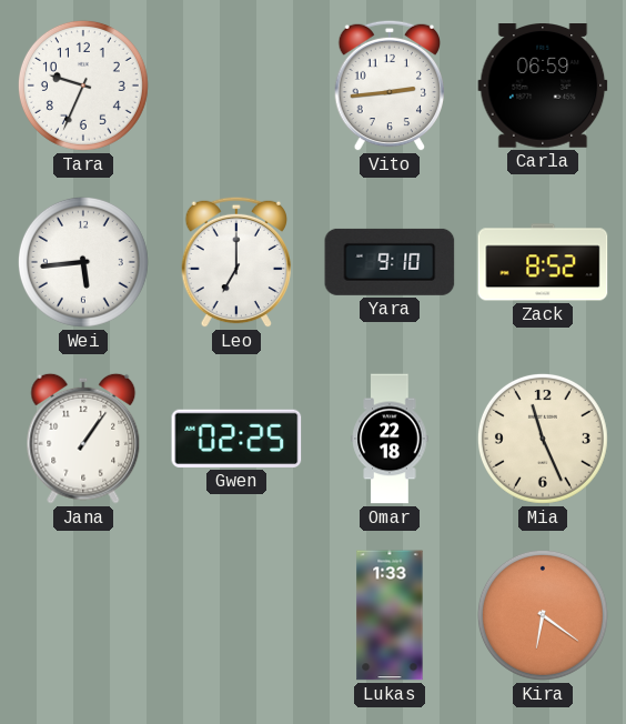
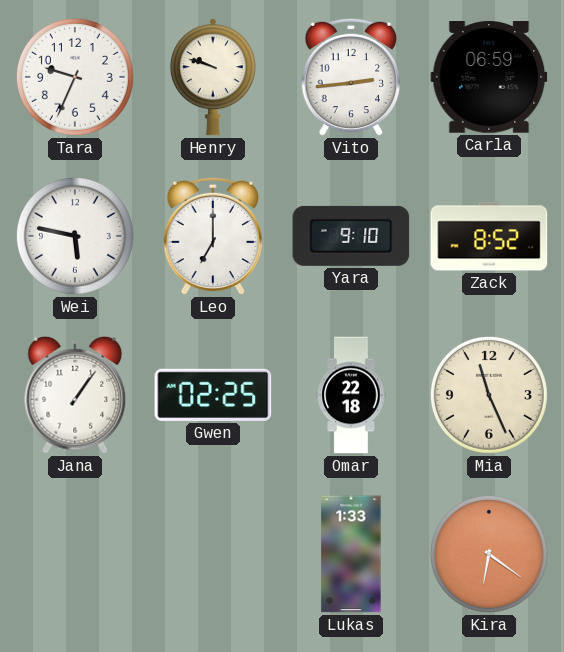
Henry: none -> 9:48
Wei: 5:44 -> 5:47
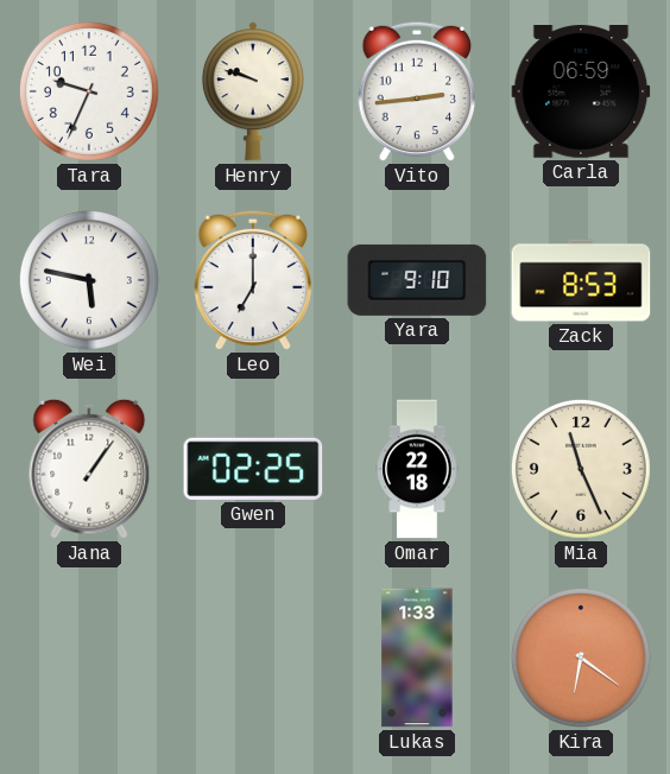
Zack: 8:52 -> 8:53
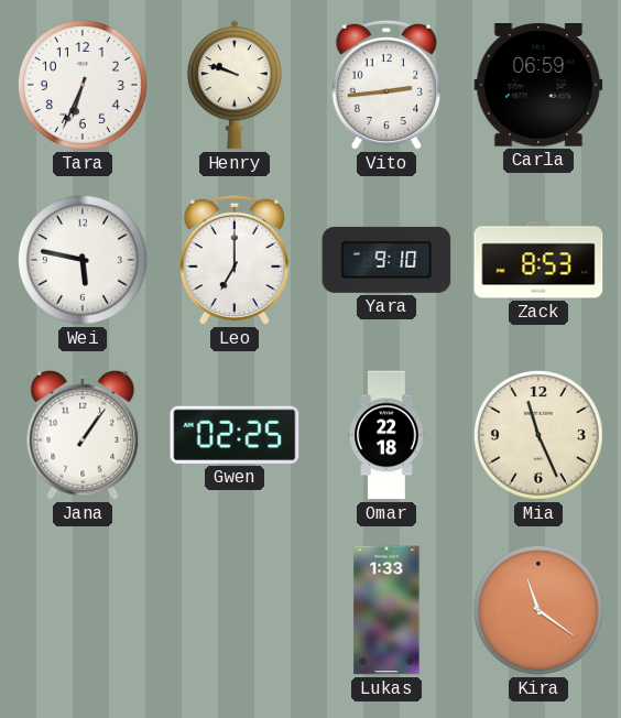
Tara: 9:34 -> 6:34
Kira: 6:21 -> 11:21
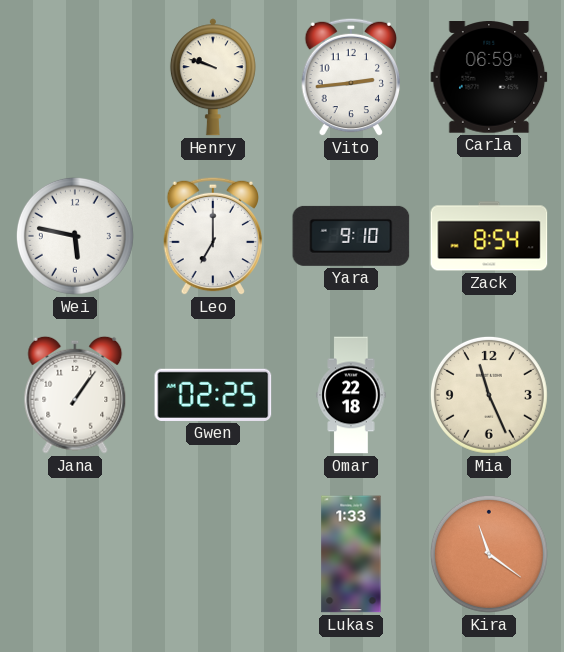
Tara: 6:34 -> none
Zack: 8:53 -> 8:54
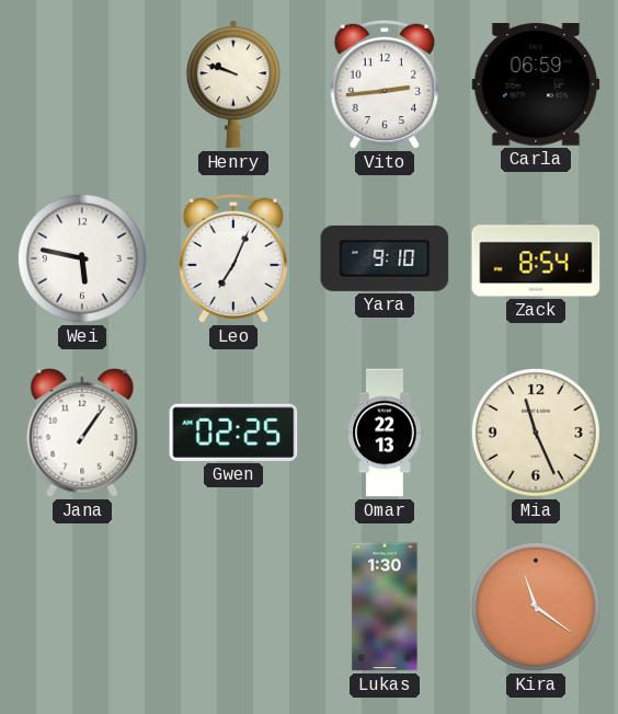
Leo: 7:00 -> 7:04
Omar: 22:18 -> 22:13
Lukas: 1:33 -> 1:30
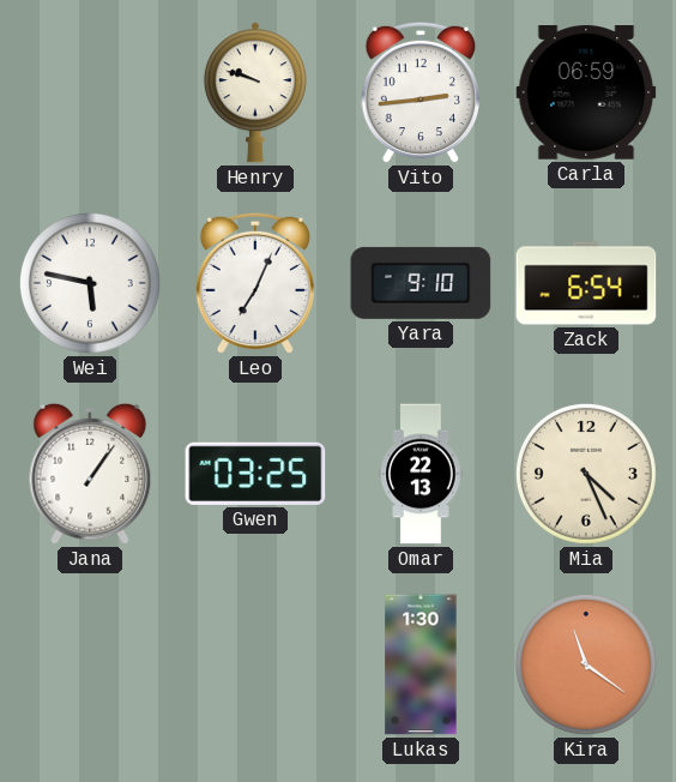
Zack: 8:54 -> 6:54
Gwen: 02:25 -> 03:25
Mia: 11:26 -> 4:26
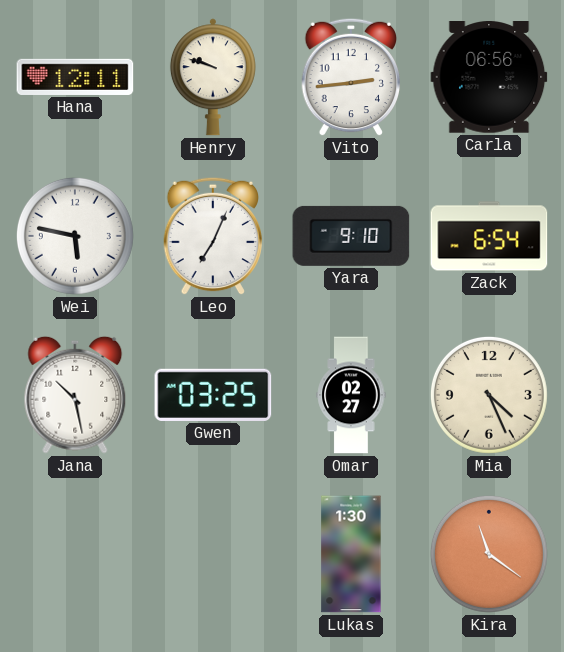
Hana: none -> 12:11
Carla: 06:59 -> 06:56
Jana: 1:06 -> 10:28
Omar: 22:13 -> 02:27
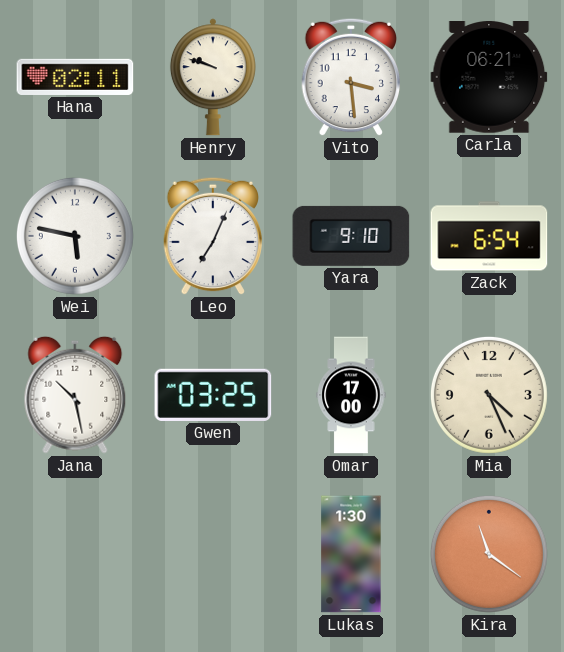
Hana: 12:11 -> 02:11
Vito: 2:44 -> 3:29
Carla: 06:56 -> 06:21
Omar: 02:27 -> 17:00
